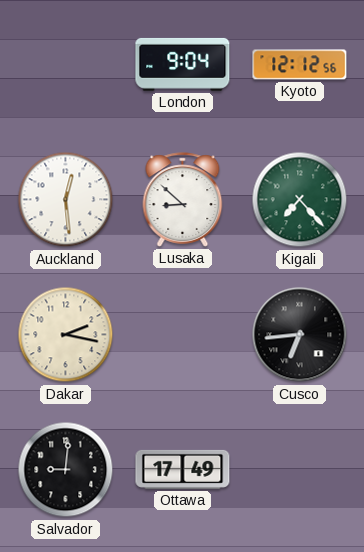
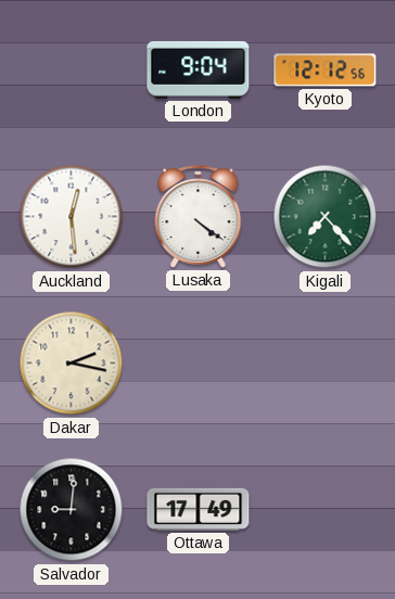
Lusaka: 8:52 -> 4:21
Cusco: 6:44 -> none
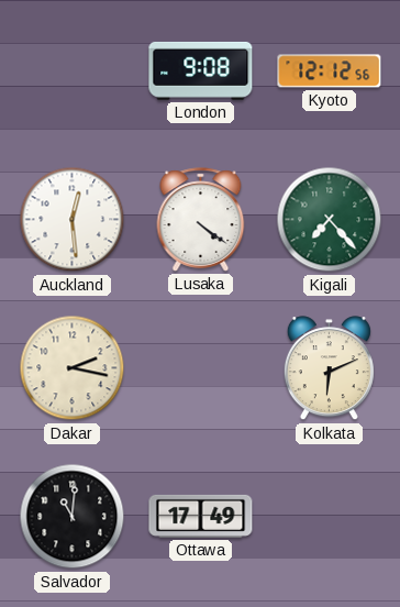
London: 9:04 -> 9:08
Kolkata: none -> 6:11
Salvador: 9:01 -> 11:01
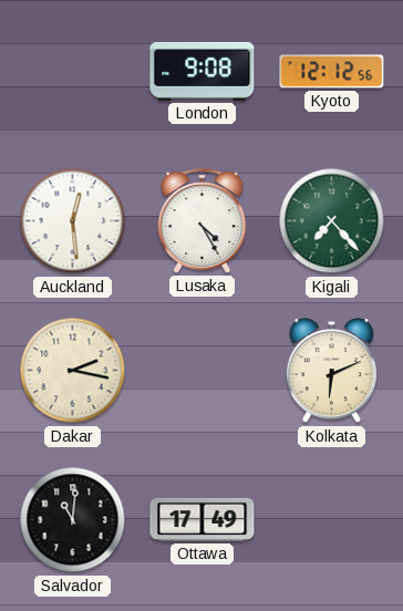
Lusaka: 4:21 -> 4:25
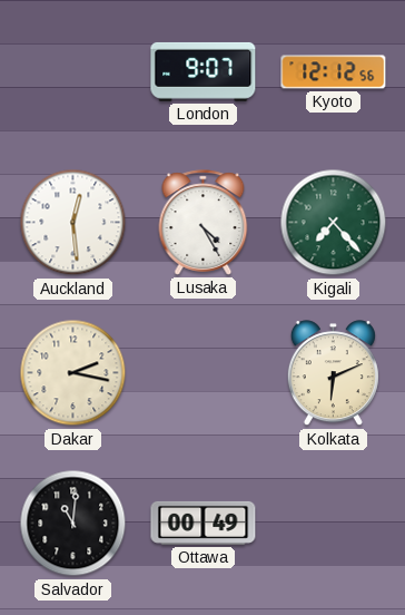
London: 9:08 -> 9:07
Ottawa: 17:49 -> 00:49
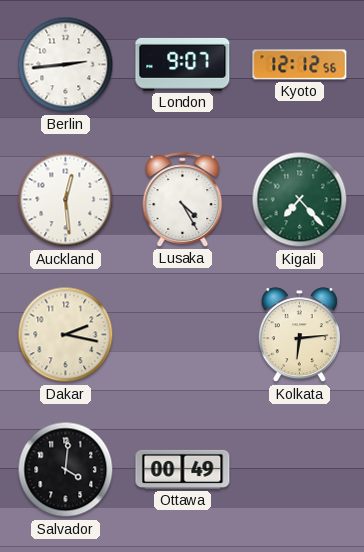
Berlin: none -> 2:44
Kolkata: 6:11 -> 6:14
Salvador: 11:01 -> 4:01
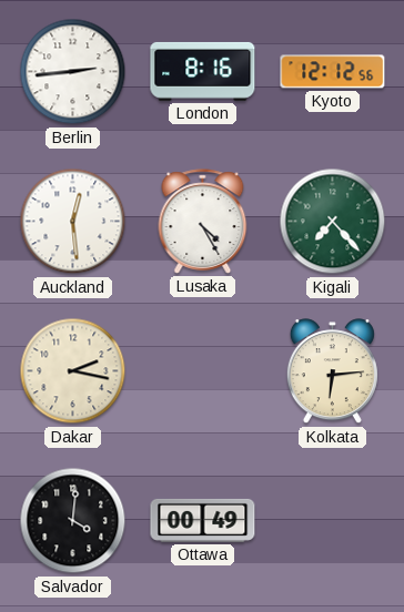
London: 9:07 -> 8:16
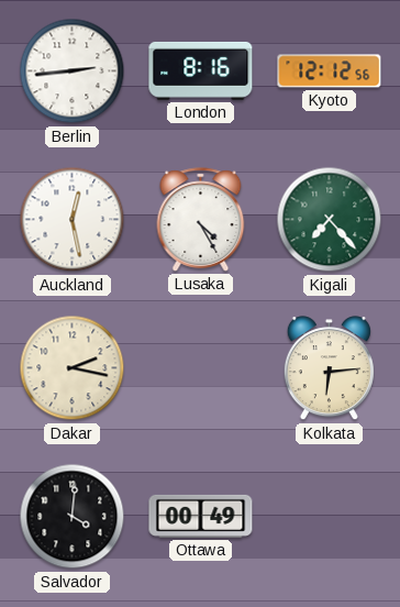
Auckland: 12:29 -> 12:28
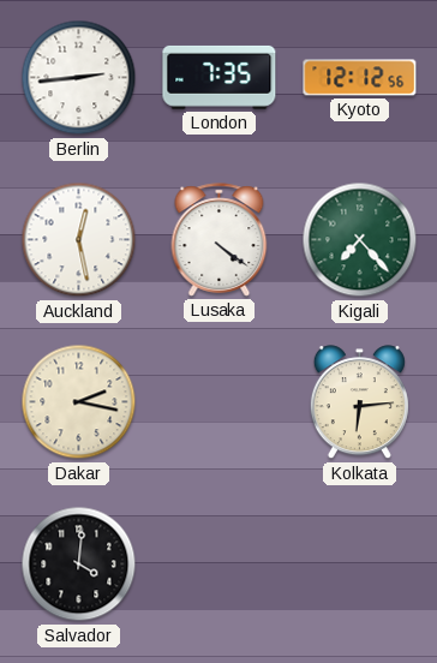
London: 8:16 -> 7:35
Lusaka: 4:25 -> 4:21
Ottawa: 00:49 -> none
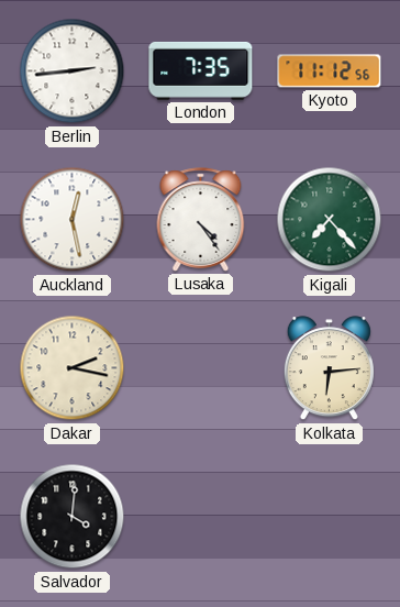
Kyoto: 12:12 -> 11:12
Lusaka: 4:21 -> 4:24
